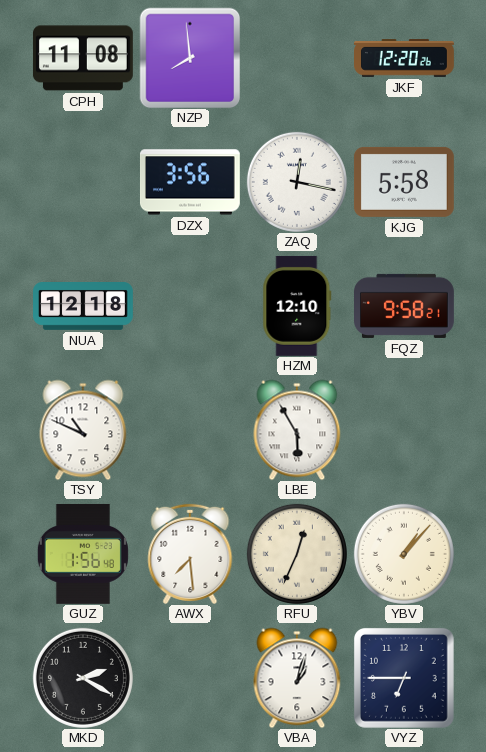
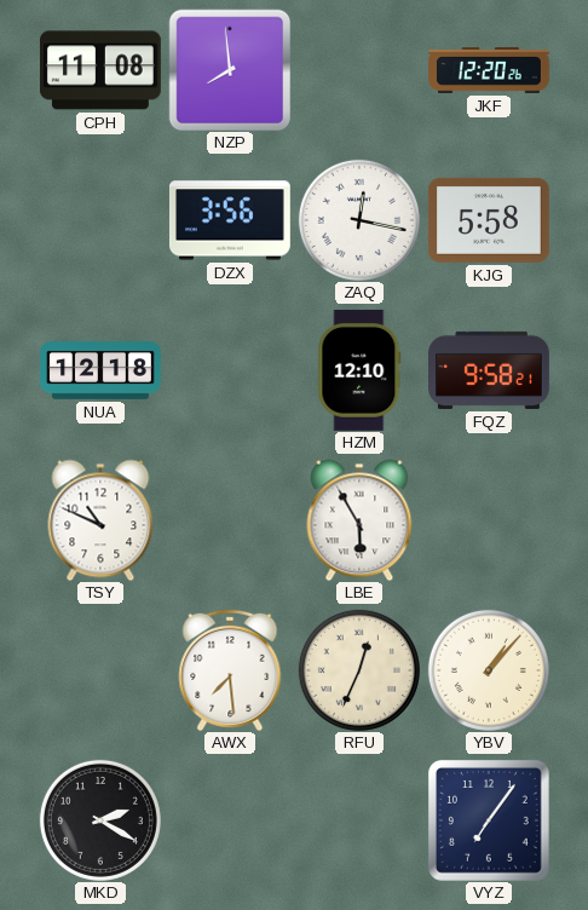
GUZ: 1:56 -> none
VBA: 1:03 -> none
VYZ: 6:45 -> 7:06
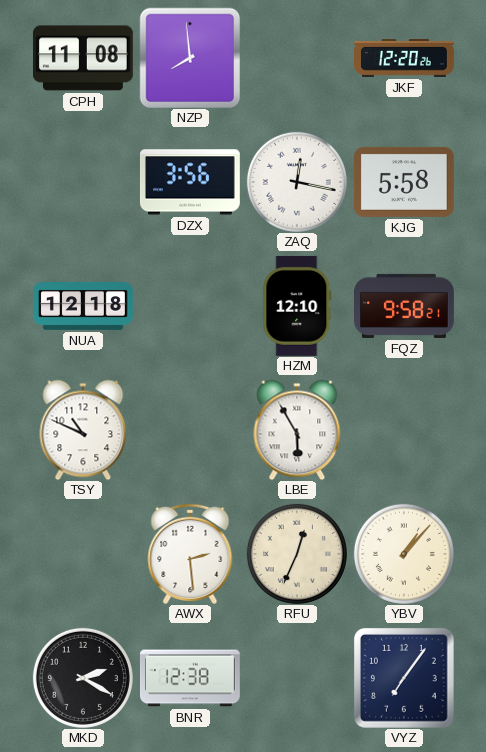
AWX: 7:29 -> 2:29
BNR: none -> 12:38
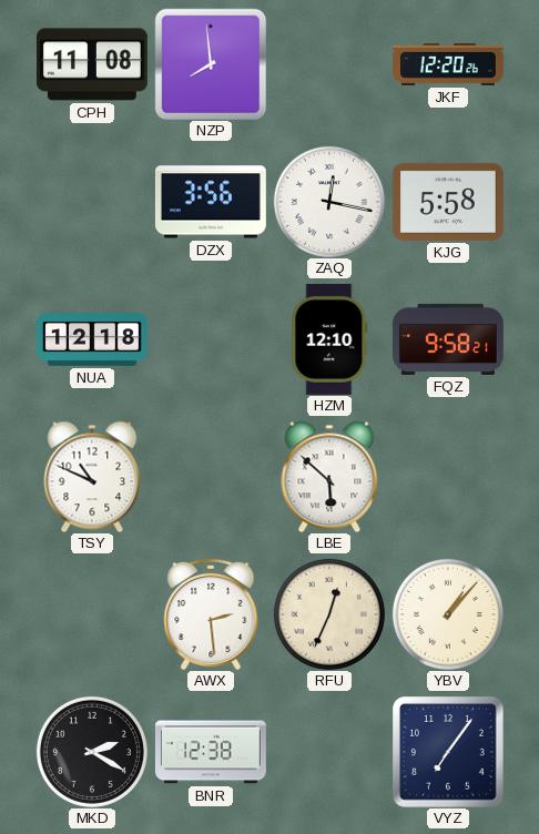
LBE: 5:55 -> 5:52
